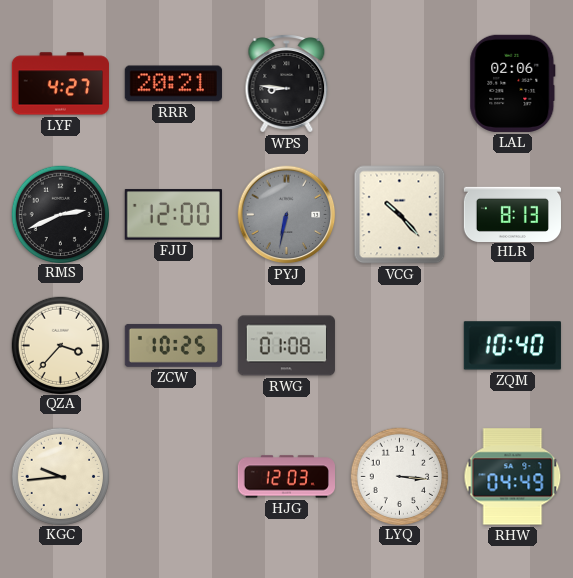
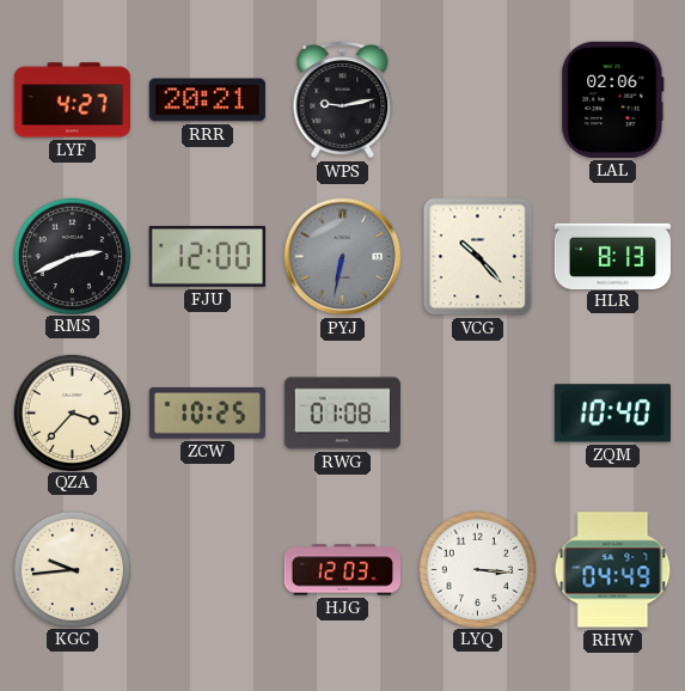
WPS: 8:46 -> 9:13
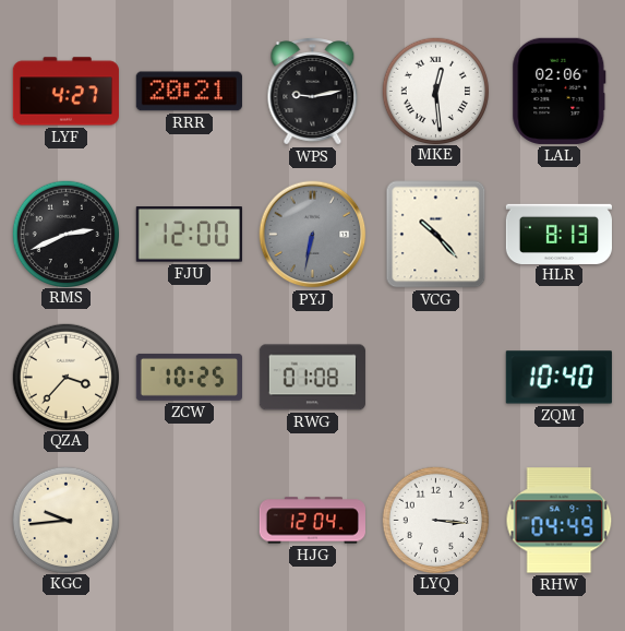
MKE: none -> 12:29
HJG: 12:03 -> 12:04
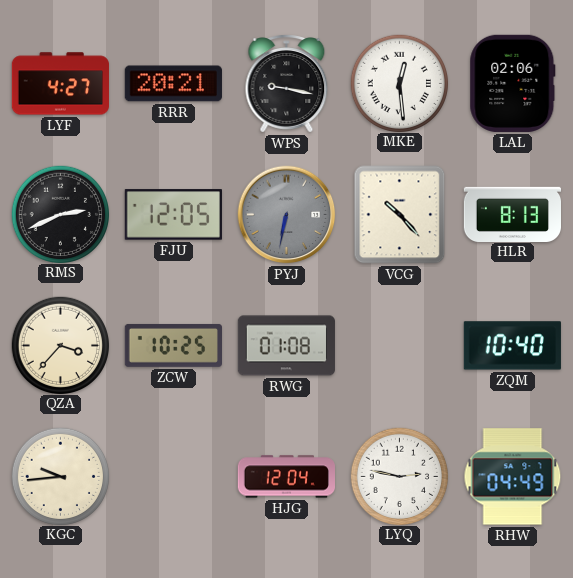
WPS: 9:13 -> 9:17
FJU: 12:00 -> 12:05
LYQ: 3:16 -> 2:47
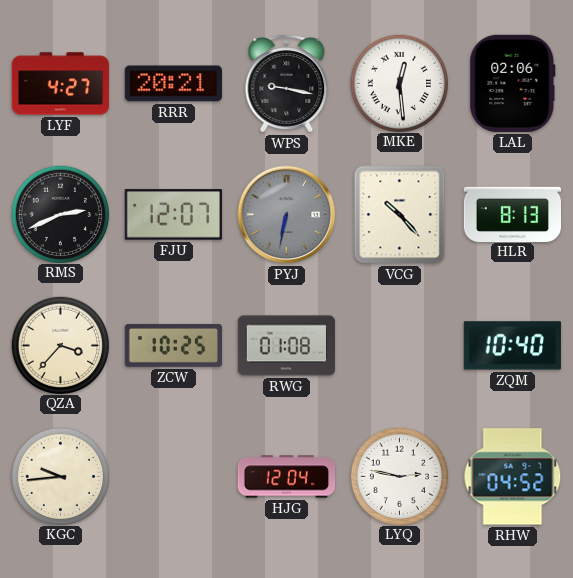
FJU: 12:05 -> 12:07
RHW: 04:49 -> 04:52
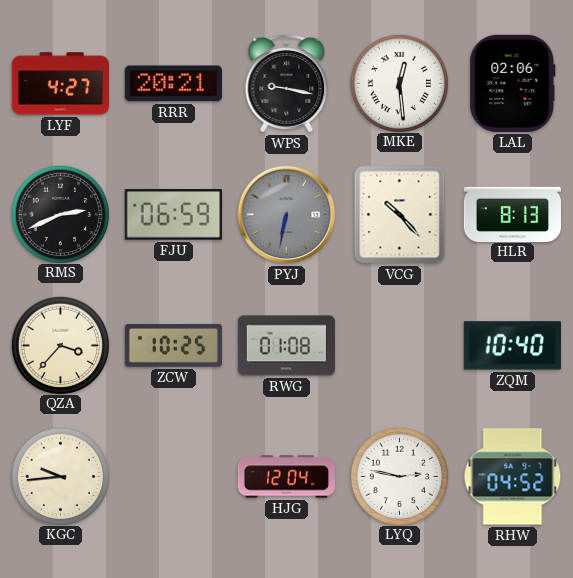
FJU: 12:07 -> 06:59
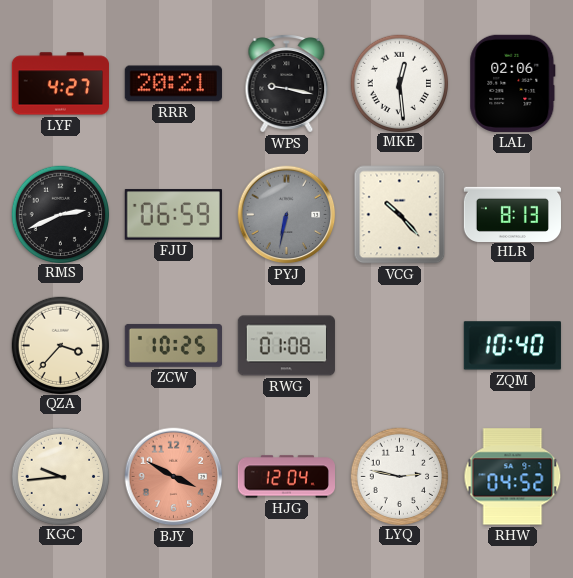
BJY: none -> 3:50
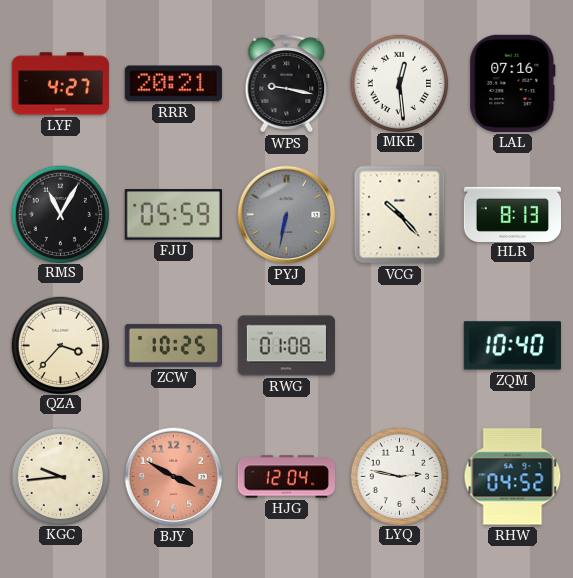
LAL: 02:06 -> 07:16
RMS: 2:41 -> 11:05
FJU: 06:59 -> 05:59
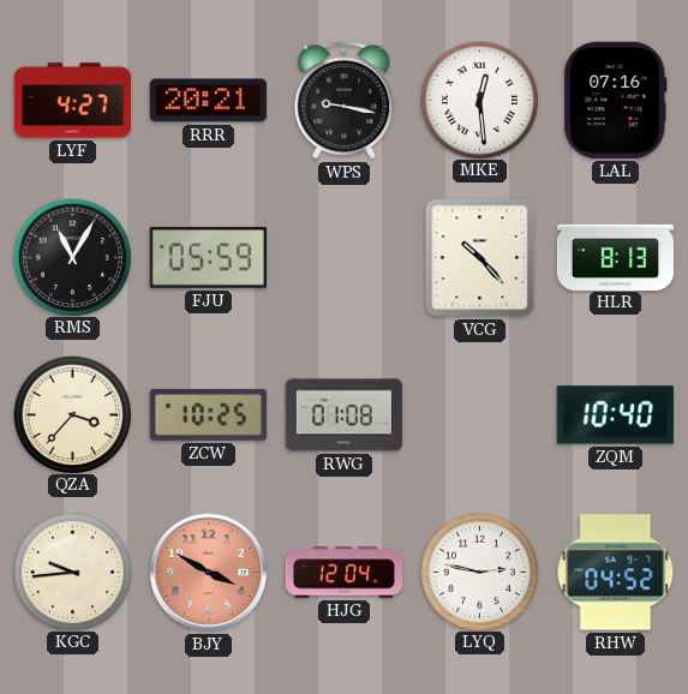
PYJ: 6:32 -> none
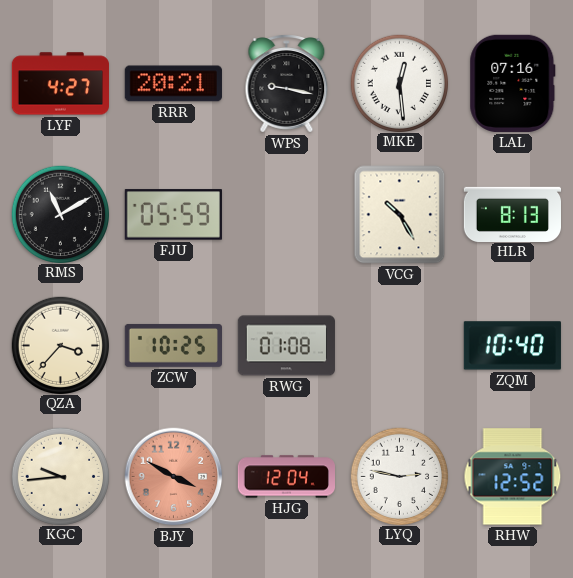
RMS: 11:05 -> 11:10
VCG: 10:23 -> 10:25
RHW: 04:52 -> 12:52
